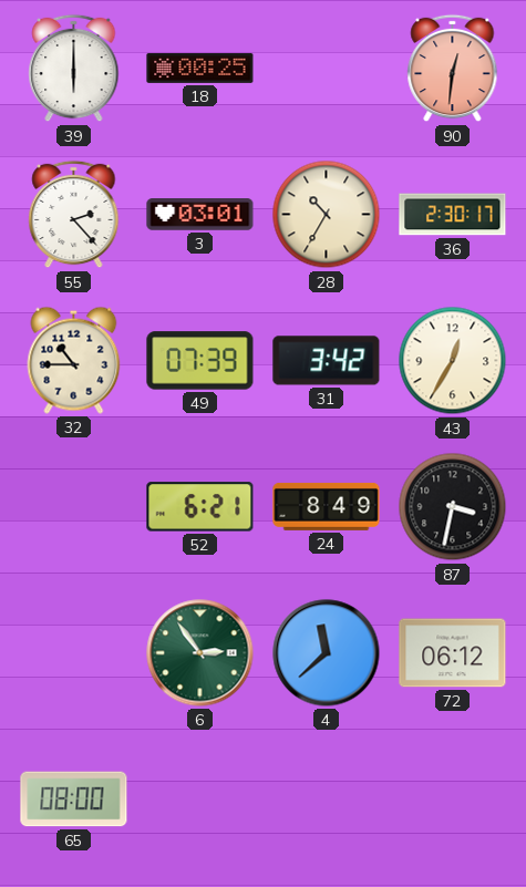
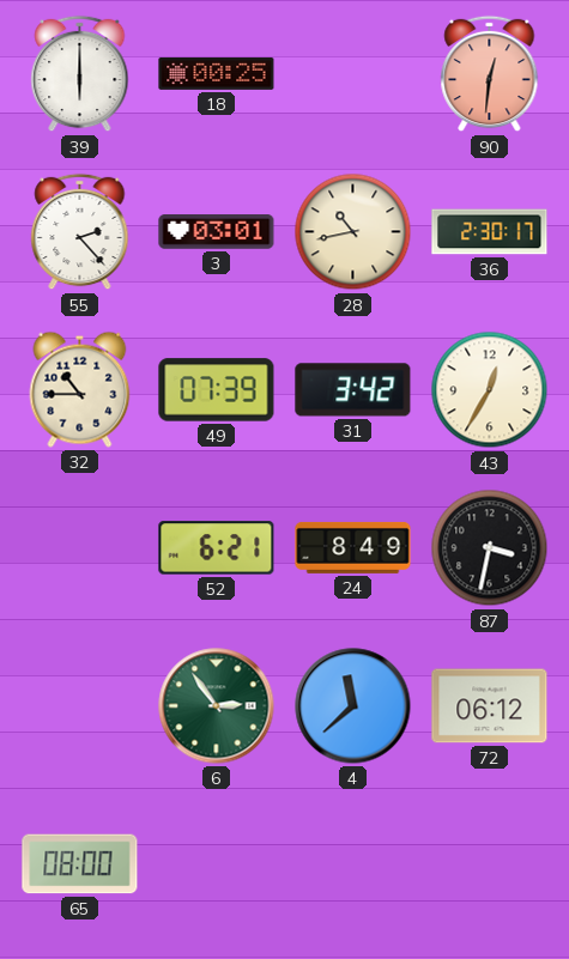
28: 10:35 -> 10:43
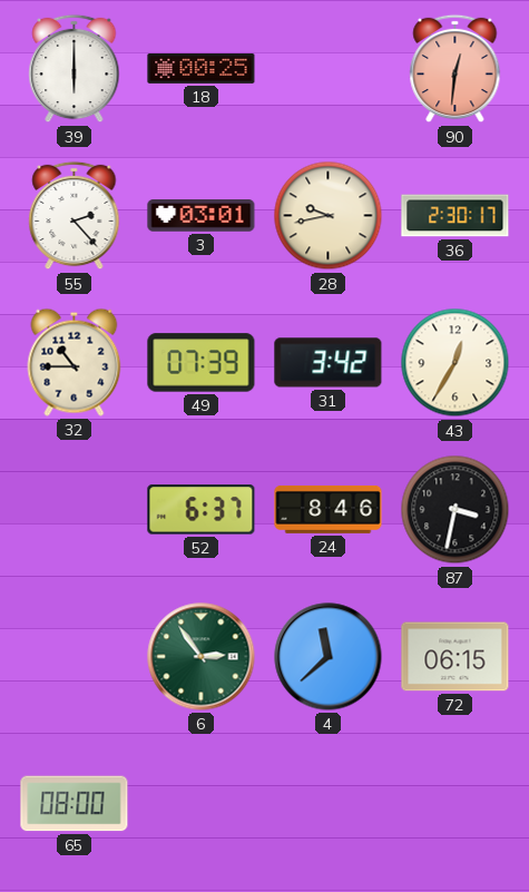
28: 10:43 -> 9:43
52: 6:21 -> 6:37
24: 8:49 -> 8:46
72: 06:12 -> 06:15
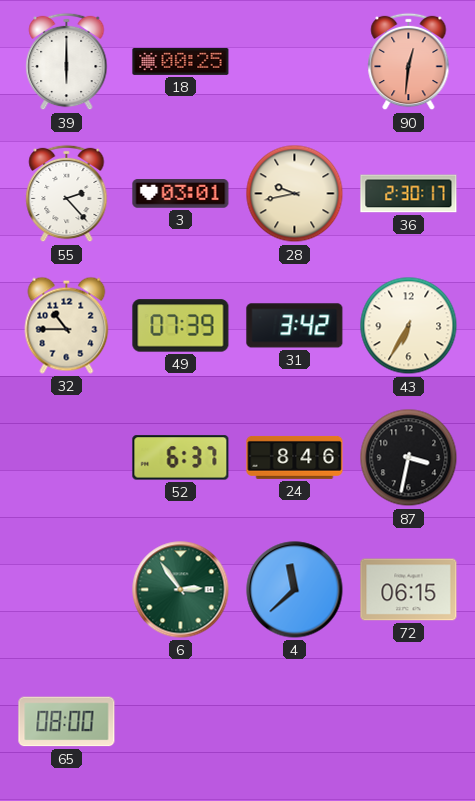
43: 12:35 -> 6:35
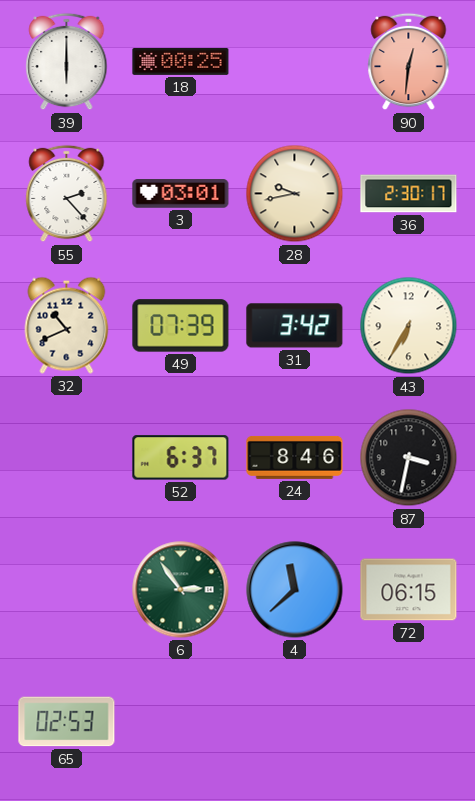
32: 10:45 -> 10:41
65: 08:00 -> 02:53
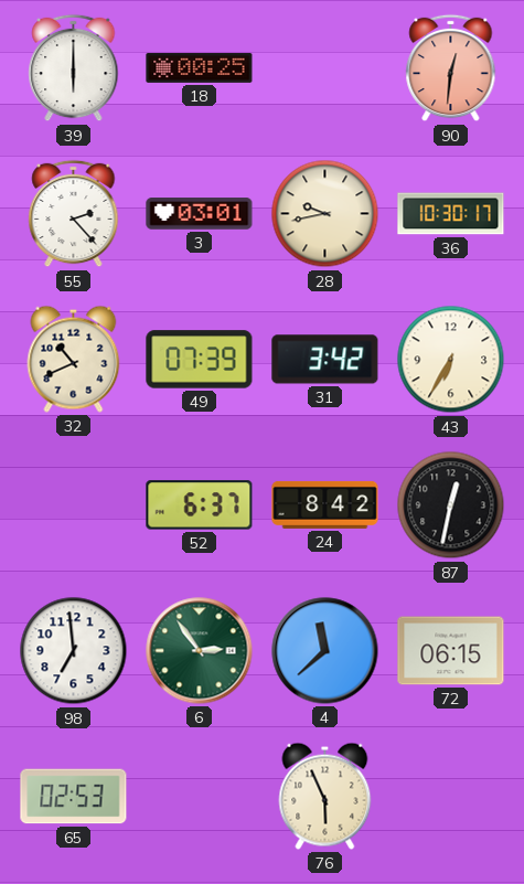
36: 2:30 -> 10:30
24: 8:46 -> 8:42
87: 3:32 -> 12:32
98: none -> 6:59
76: none -> 5:56
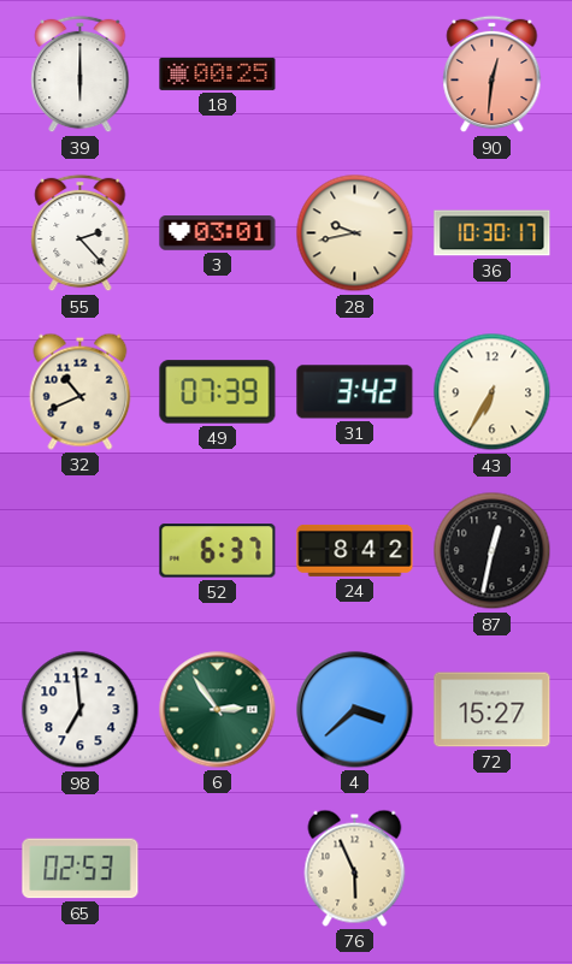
4: 11:38 -> 3:38
72: 06:15 -> 15:27
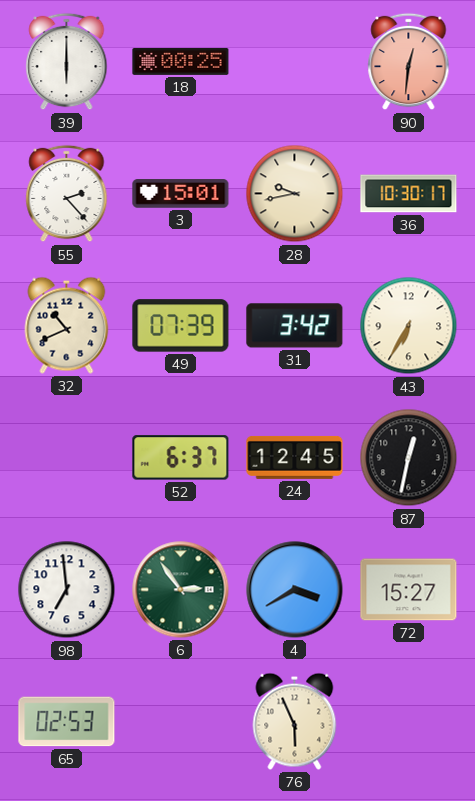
3: 03:01 -> 15:01
24: 8:42 -> 12:45
4: 3:38 -> 3:40
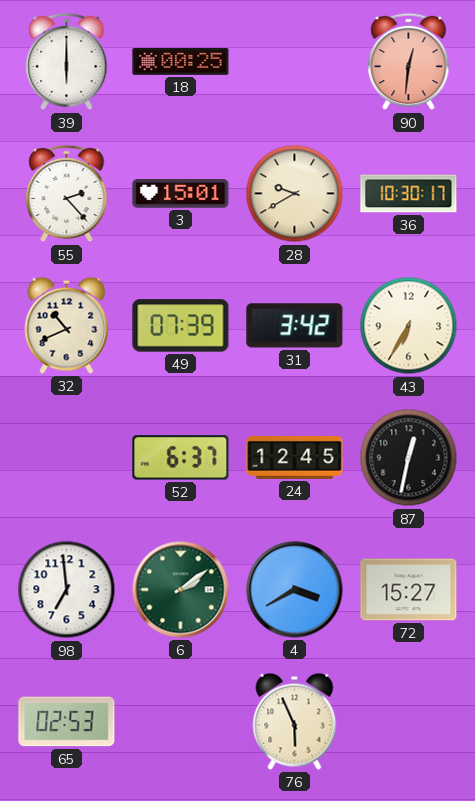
28: 9:43 -> 9:40
6: 2:54 -> 2:09
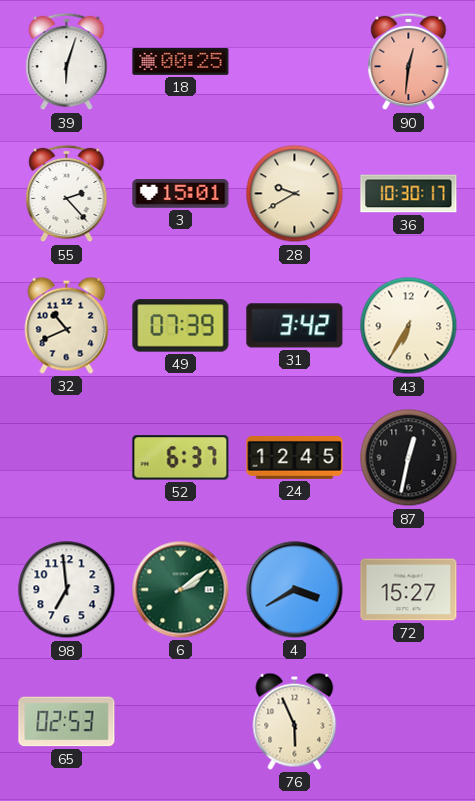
39: 6:00 -> 6:03
